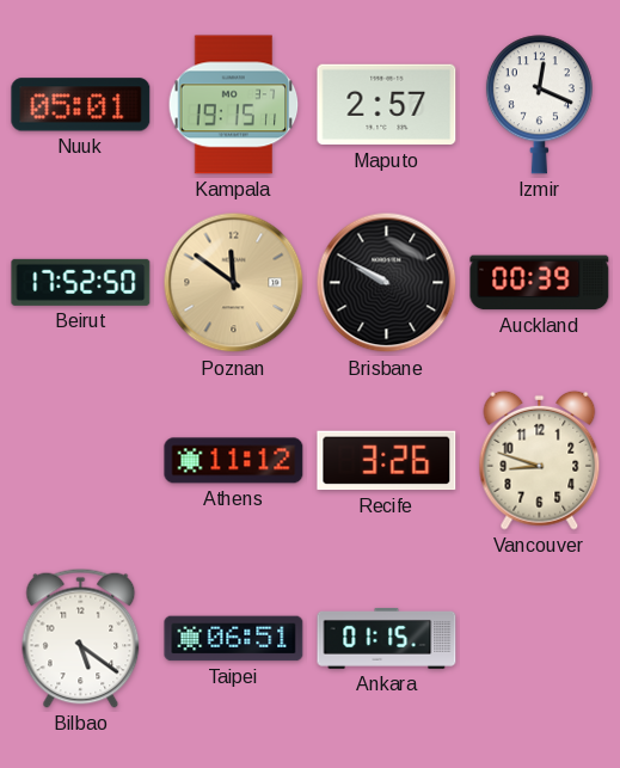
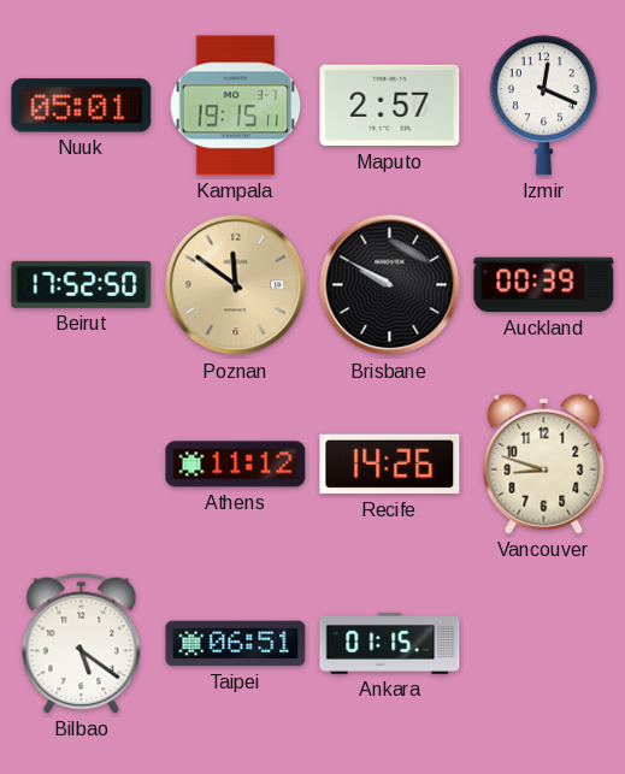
Recife: 3:26 -> 14:26
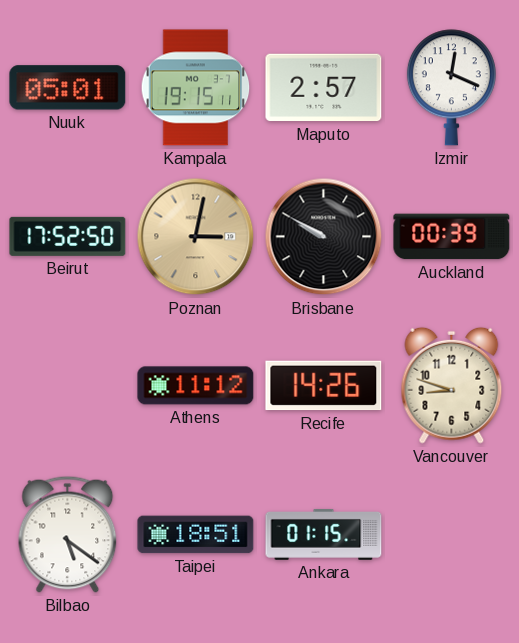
Poznan: 11:51 -> 3:02
Taipei: 06:51 -> 18:51
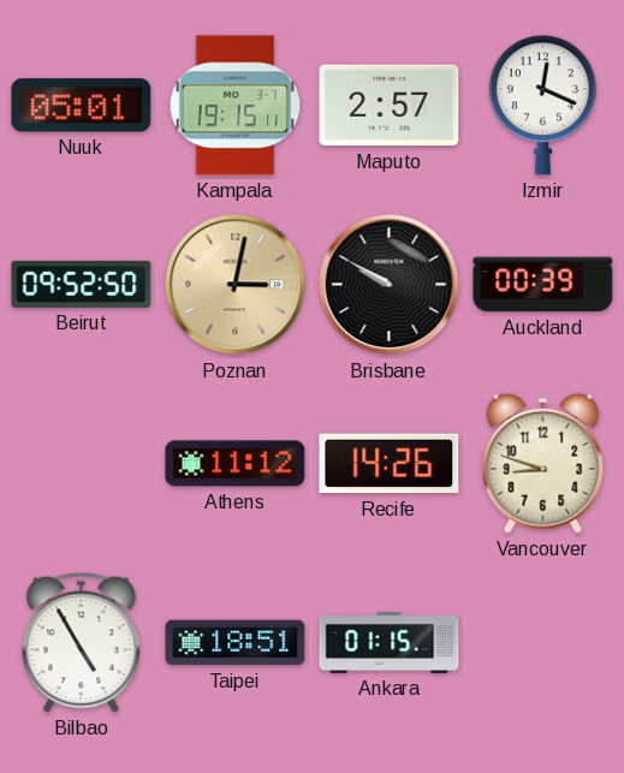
Beirut: 17:52 -> 09:52
Bilbao: 5:21 -> 4:55
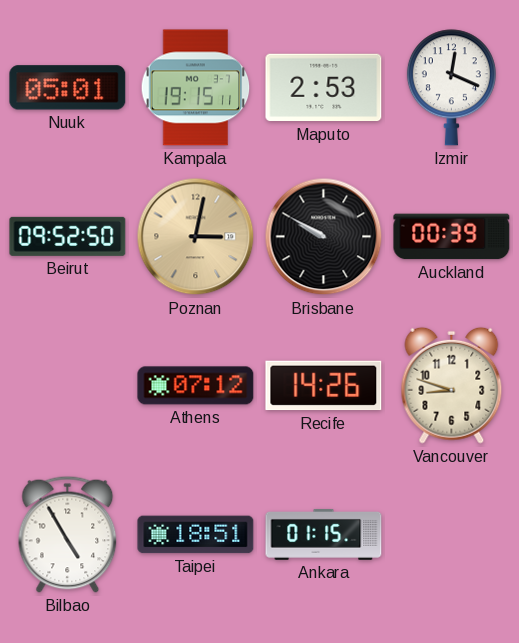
Maputo: 2:57 -> 2:53
Athens: 11:12 -> 07:12
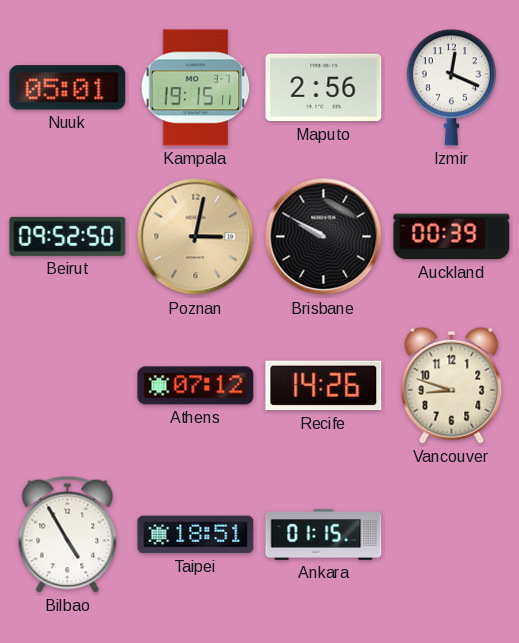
Maputo: 2:53 -> 2:56
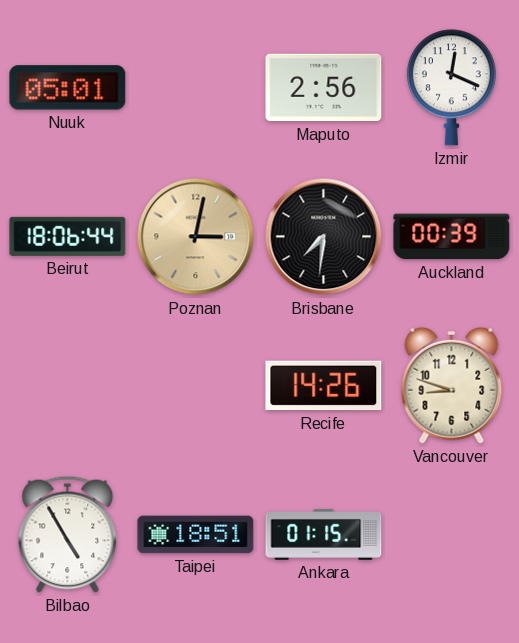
Kampala: 19:15 -> none
Beirut: 09:52 -> 18:06
Brisbane: 9:50 -> 7:31
Athens: 07:12 -> none
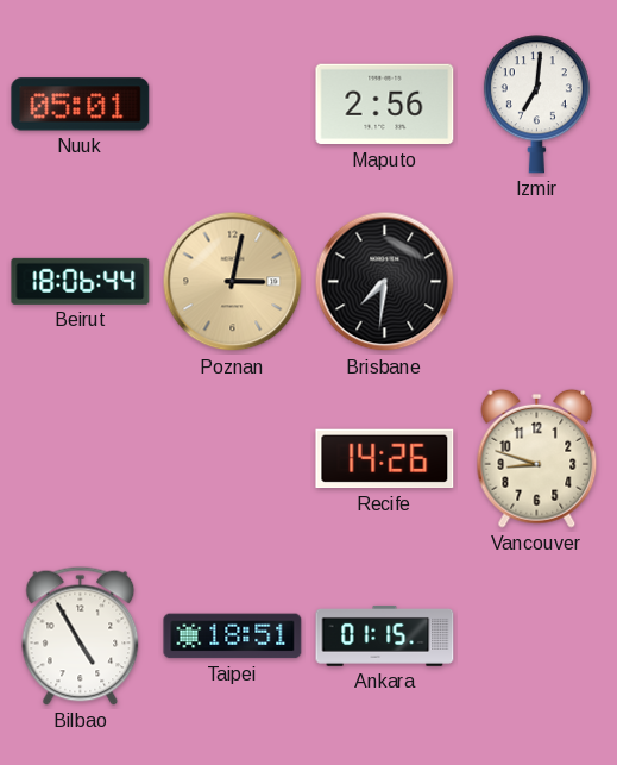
Izmir: 12:19 -> 7:01
Auckland: 00:39 -> none
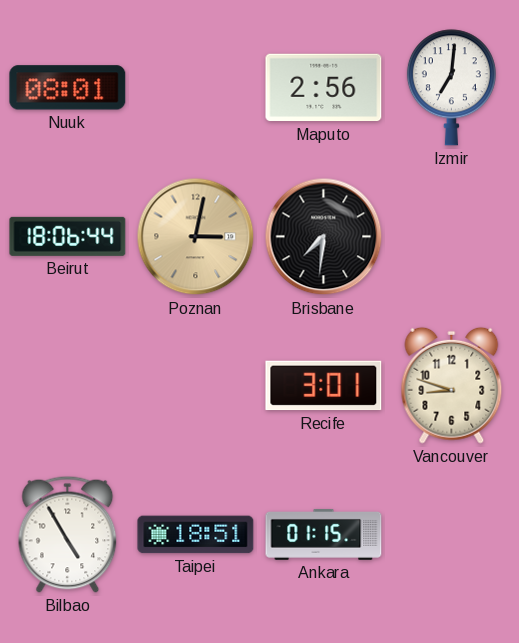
Nuuk: 05:01 -> 08:01
Recife: 14:26 -> 3:01
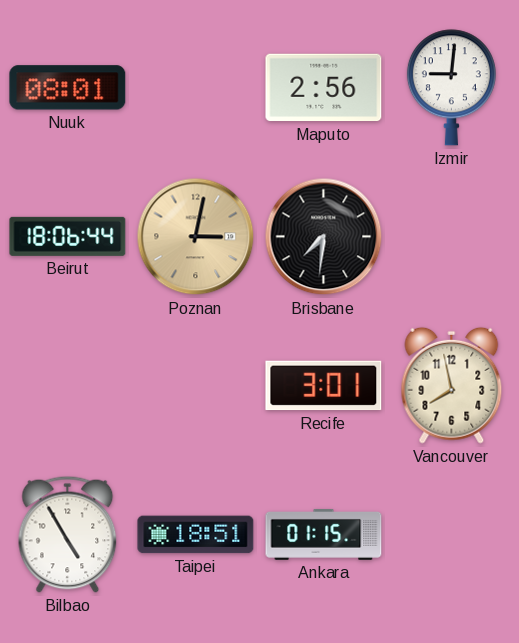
Izmir: 7:01 -> 9:01
Vancouver: 8:48 -> 7:58
